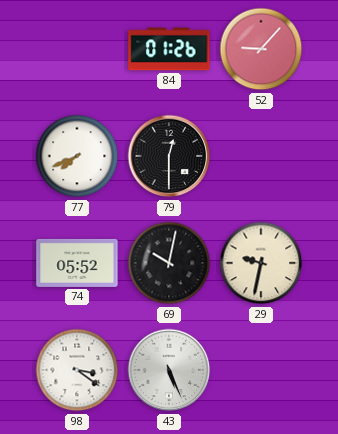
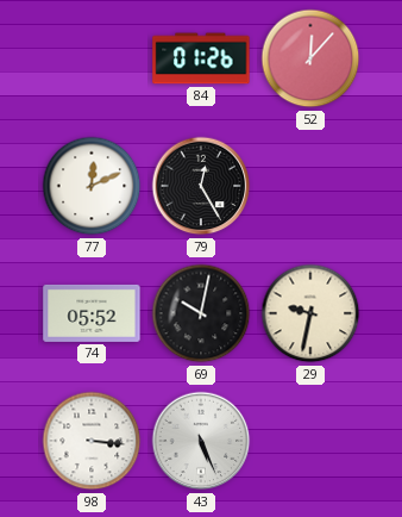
52: 9:07 -> 12:07
77: 7:41 -> 12:11
79: 12:30 -> 12:25
98: 3:21 -> 3:16
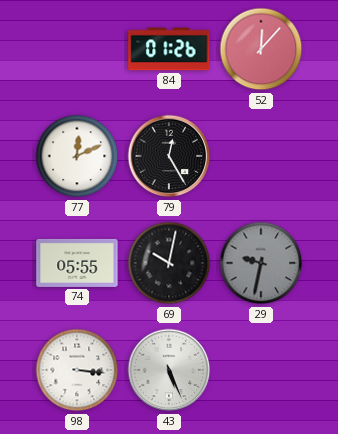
74: 05:52 -> 05:55
29 dial: cream -> grey
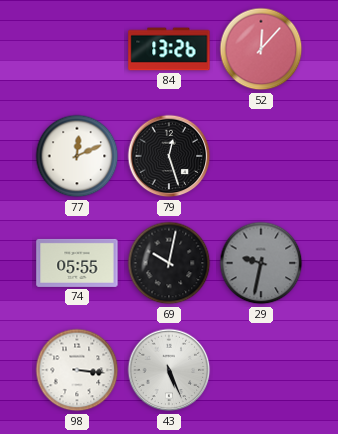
84: 01:26 -> 13:26
79: 12:25 -> 12:27
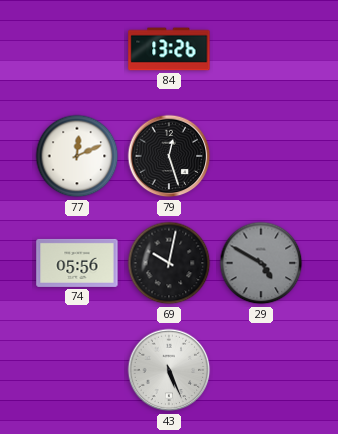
52: 12:07 -> none
74: 05:55 -> 05:56
29: 9:32 -> 4:50
98: 3:16 -> none
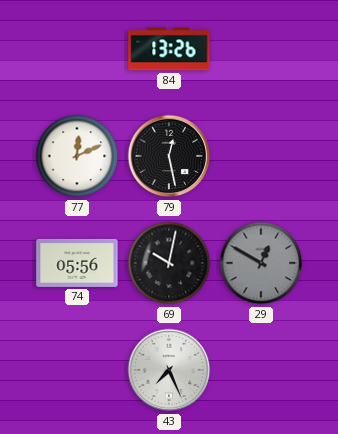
79: 12:27 -> 12:28
29: 4:50 -> 12:50
43: 5:26 -> 7:26
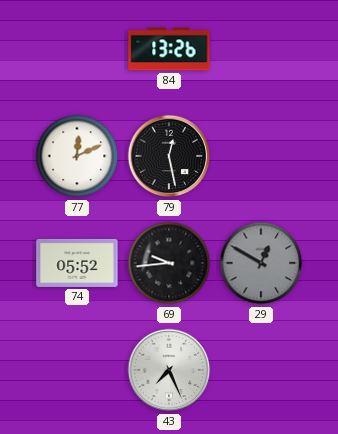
74: 05:56 -> 05:52
69: 10:02 -> 9:44
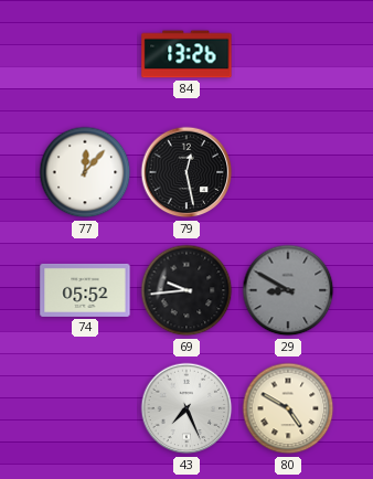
77: 12:11 -> 12:07
29: 12:50 -> 8:50
80: none -> 4:50
